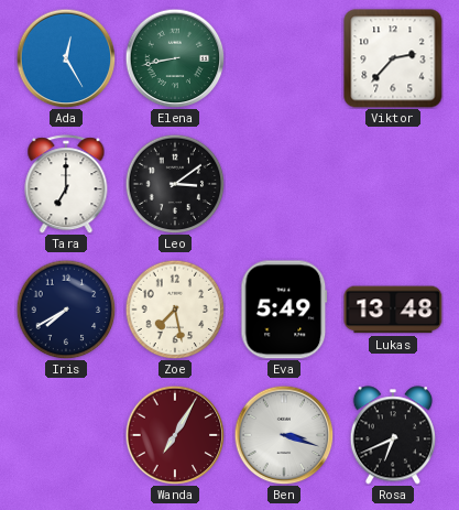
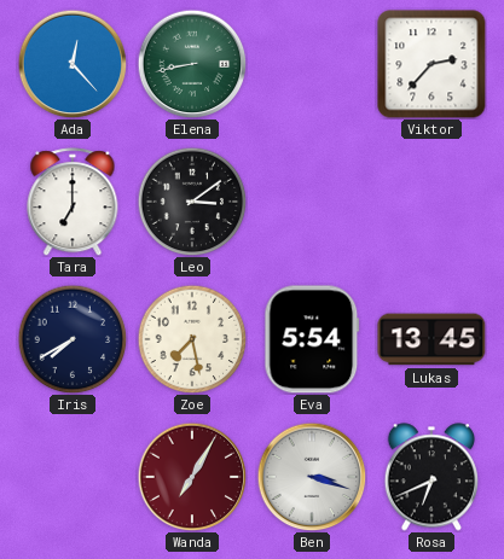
Ada: 12:25 -> 12:23
Eva: 5:49 -> 5:54
Lukas: 13:48 -> 13:45
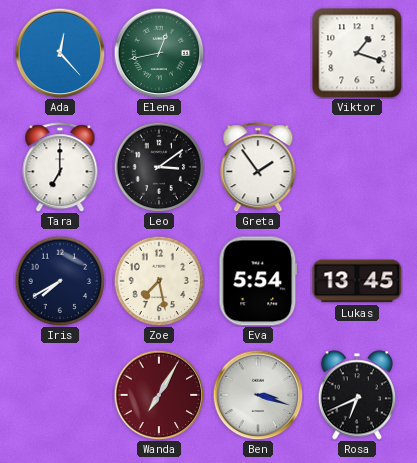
Elena: 8:43 -> 12:43
Viktor: 2:37 -> 1:18
Greta: none -> 1:54
